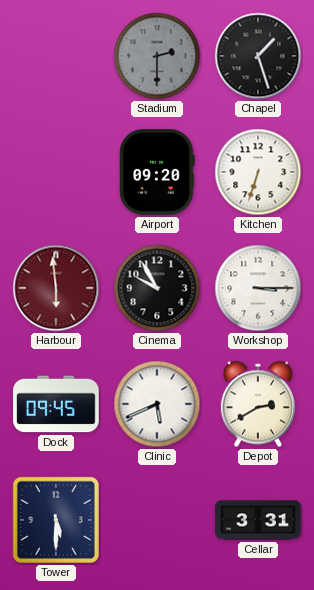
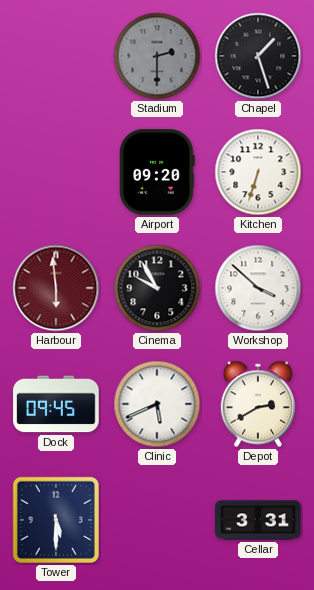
Workshop: 3:15 -> 3:52
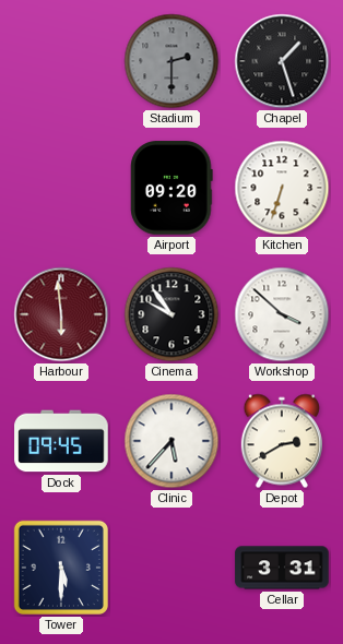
Cinema: 9:55 -> 9:54
Clinic: 5:41 -> 5:37
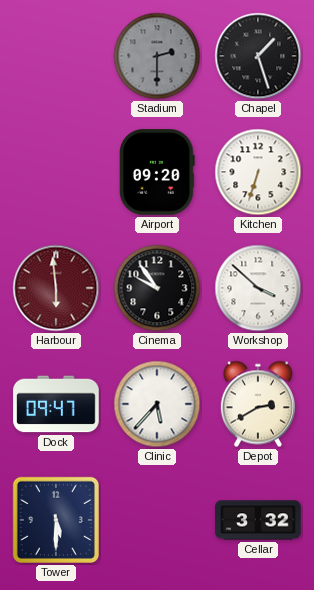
Dock: 09:45 -> 09:47
Cellar: 3:31 -> 3:32
